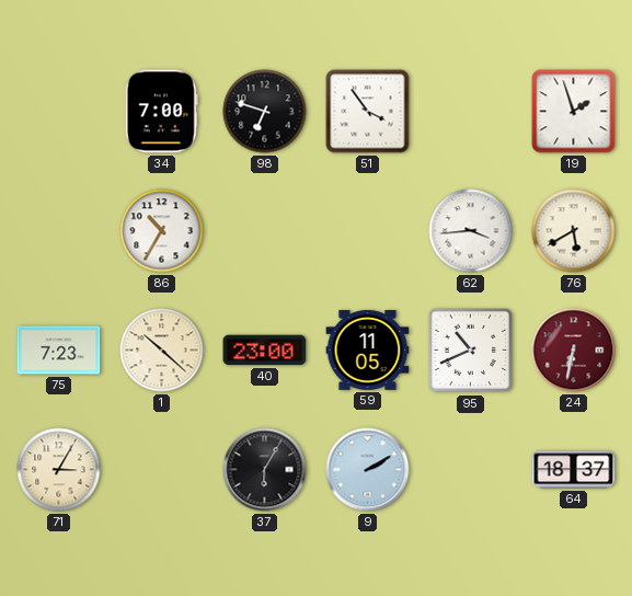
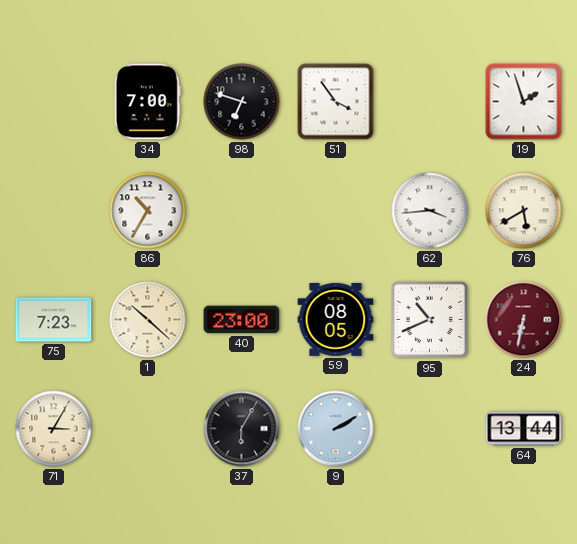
59: 11:05 -> 08:05
64: 18:37 -> 13:44
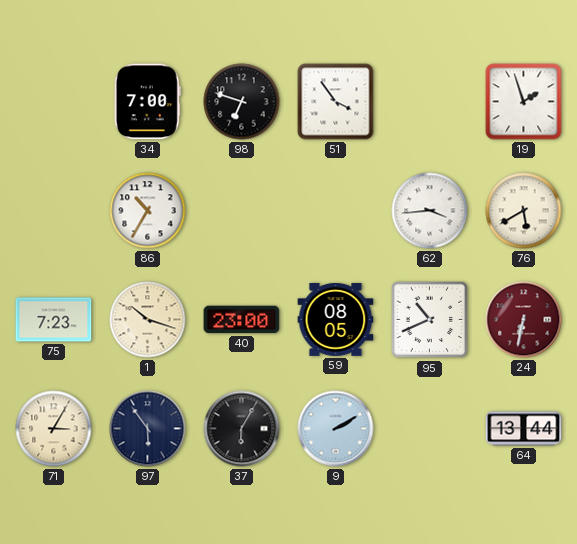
1: 10:22 -> 10:18
97: none -> 5:54
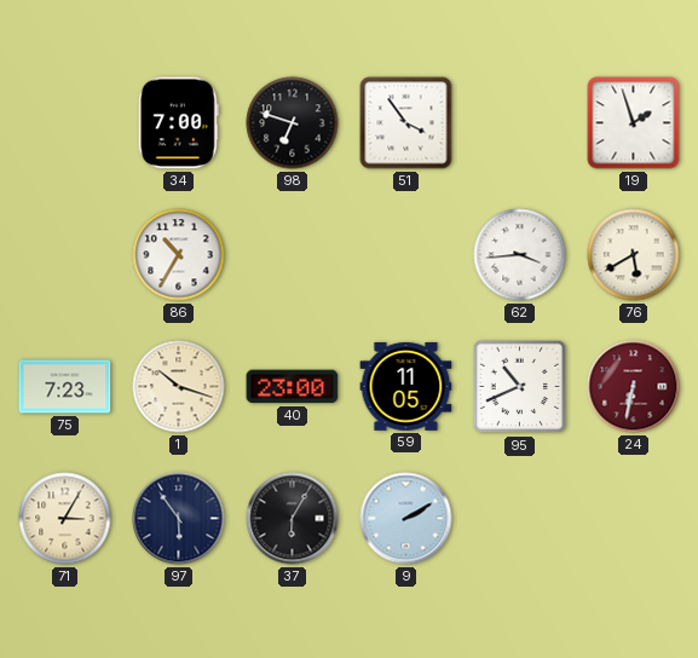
59: 08:05 -> 11:05
64: 13:44 -> none
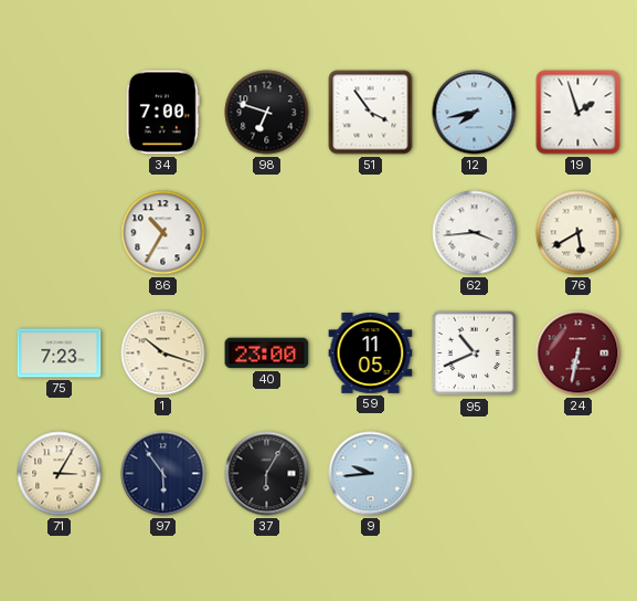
12: none -> 7:43
9: 2:10 -> 9:44
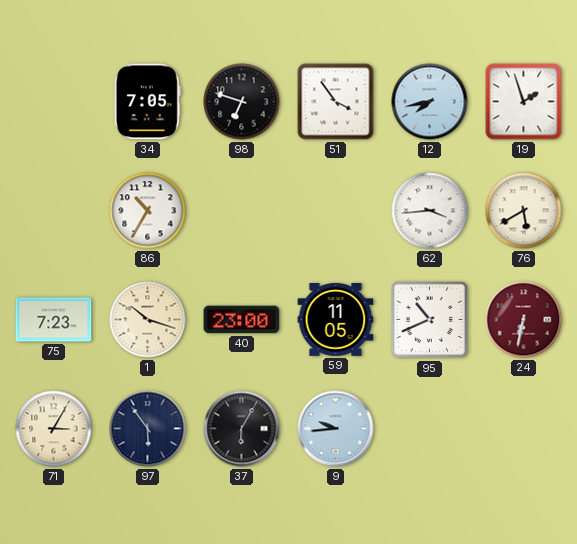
34: 7:00 -> 7:05
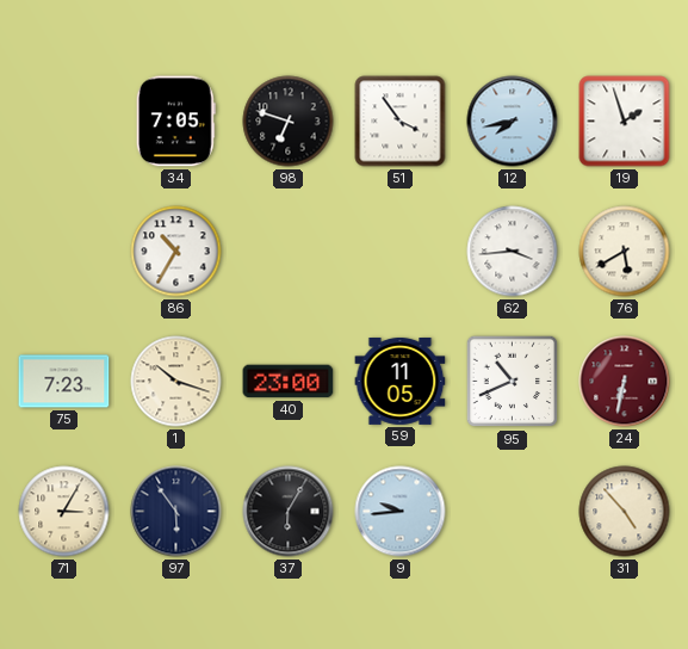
31: none -> 4:53
